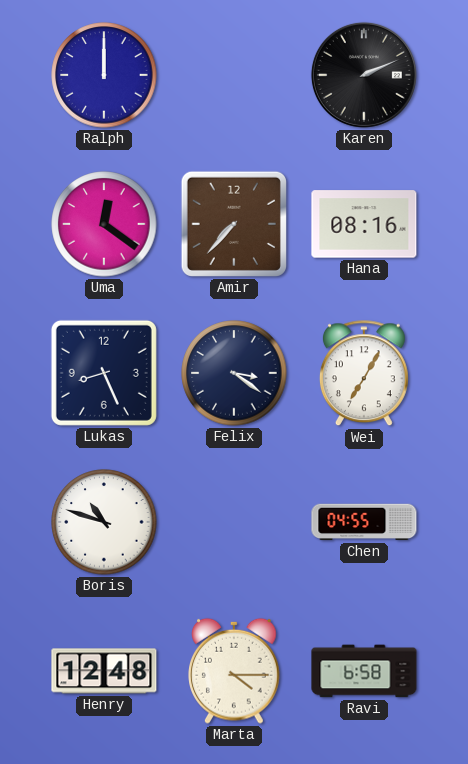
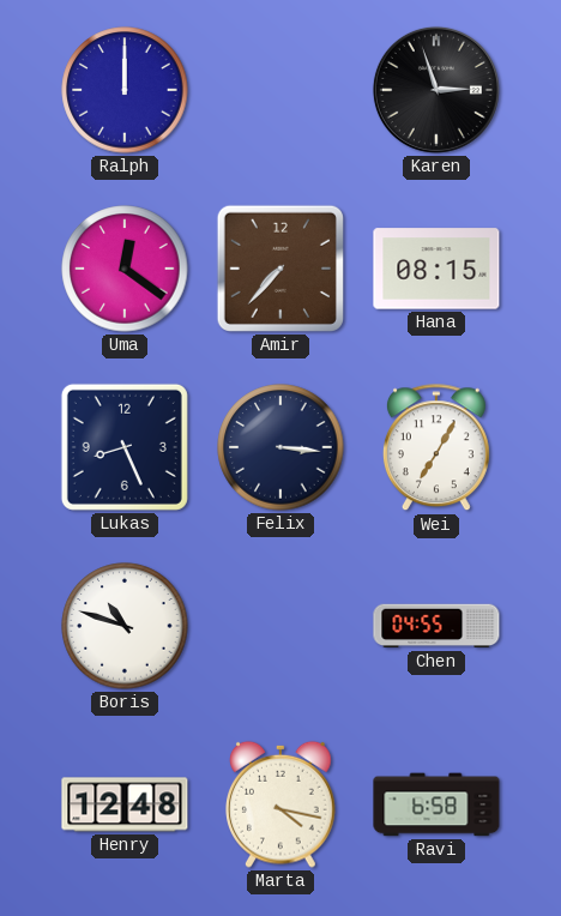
Karen: 2:11 -> 2:57
Hana: 08:16 -> 08:15
Felix: 3:21 -> 3:16
Marta: 4:15 -> 4:17
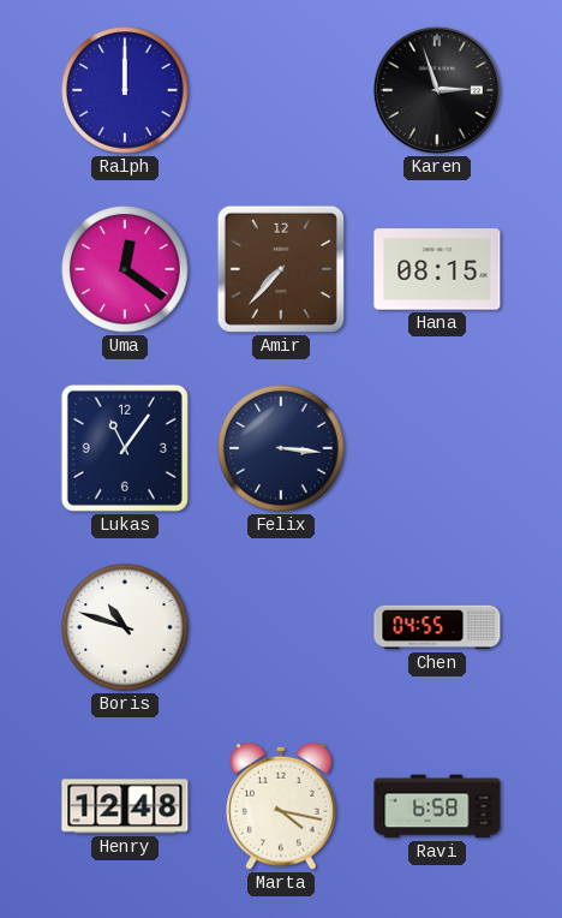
Lukas: 8:26 -> 11:06
Wei: 7:05 -> none
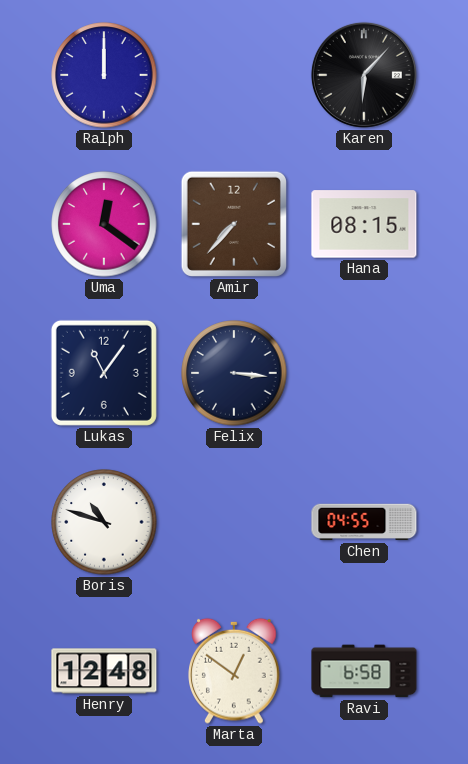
Karen: 2:57 -> 6:07
Marta: 4:17 -> 12:51
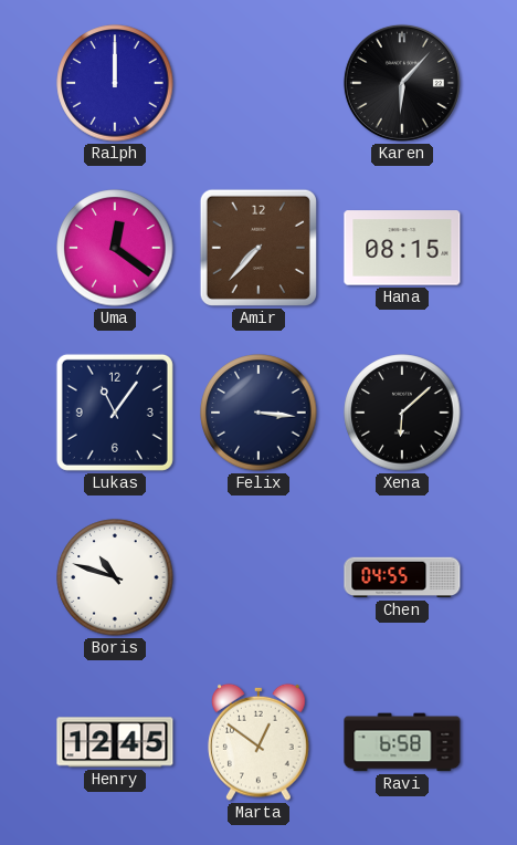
Xena: none -> 6:08
Henry: 12:48 -> 12:45
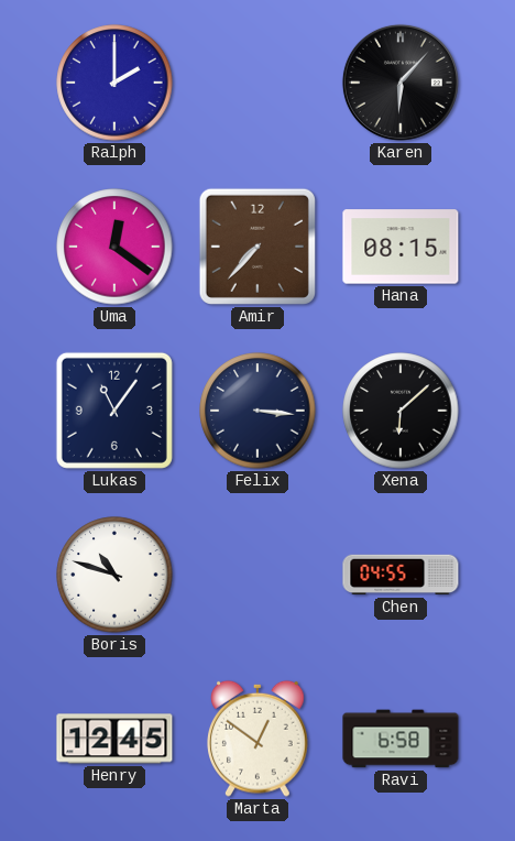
Ralph: 12:00 -> 2:00
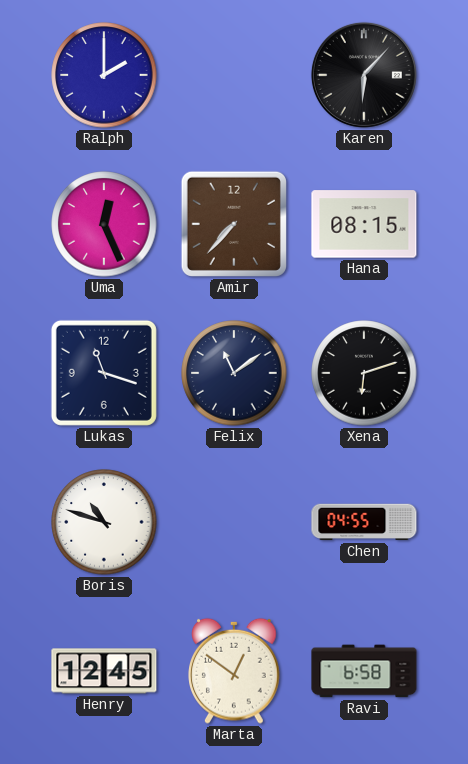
Uma: 12:21 -> 12:26
Lukas: 11:06 -> 11:18
Felix: 3:16 -> 11:09
Xena: 6:08 -> 6:12
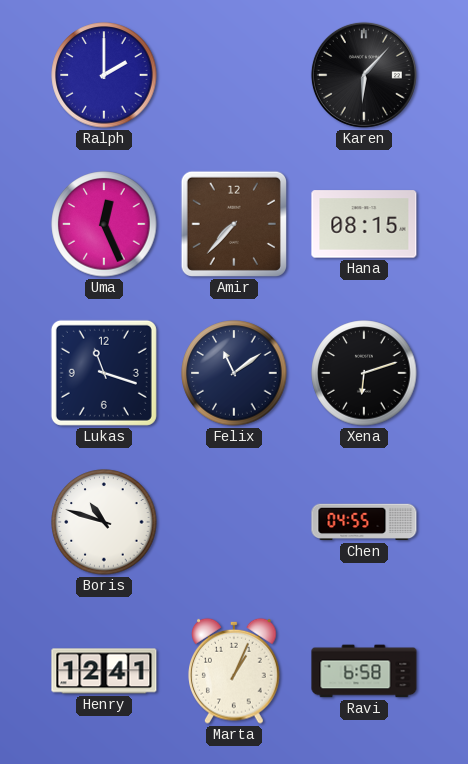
Henry: 12:45 -> 12:41
Marta: 12:51 -> 1:04
